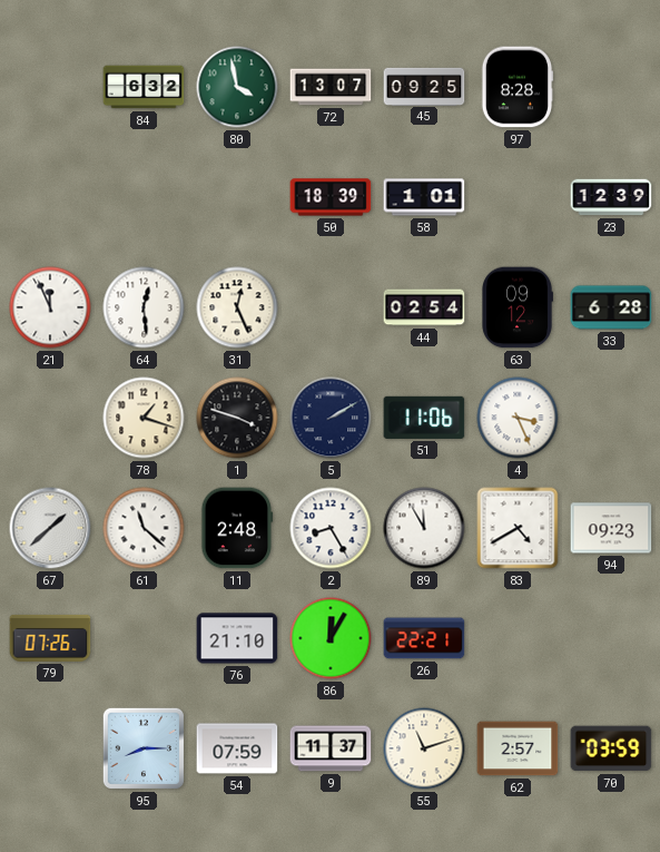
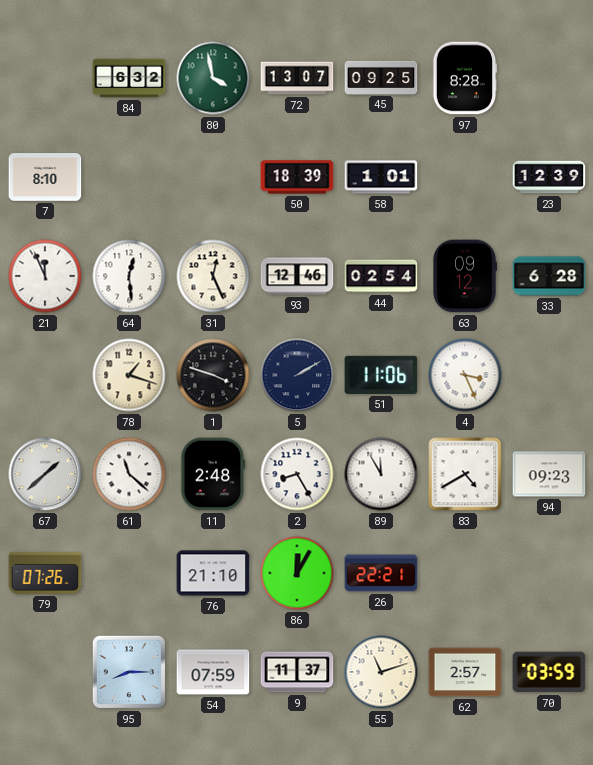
7: none -> 8:10
93: none -> 12:46
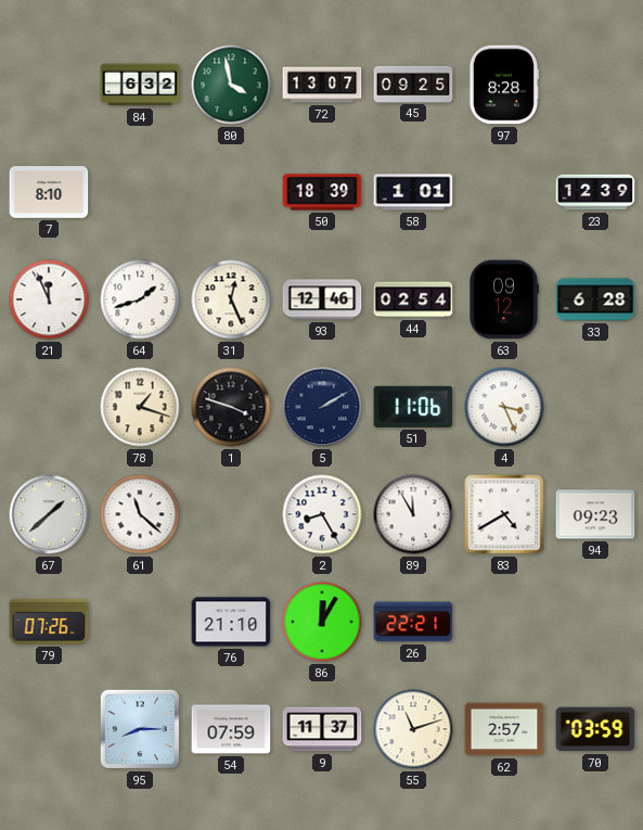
64: 12:29 -> 1:42
11: 2:48 -> none
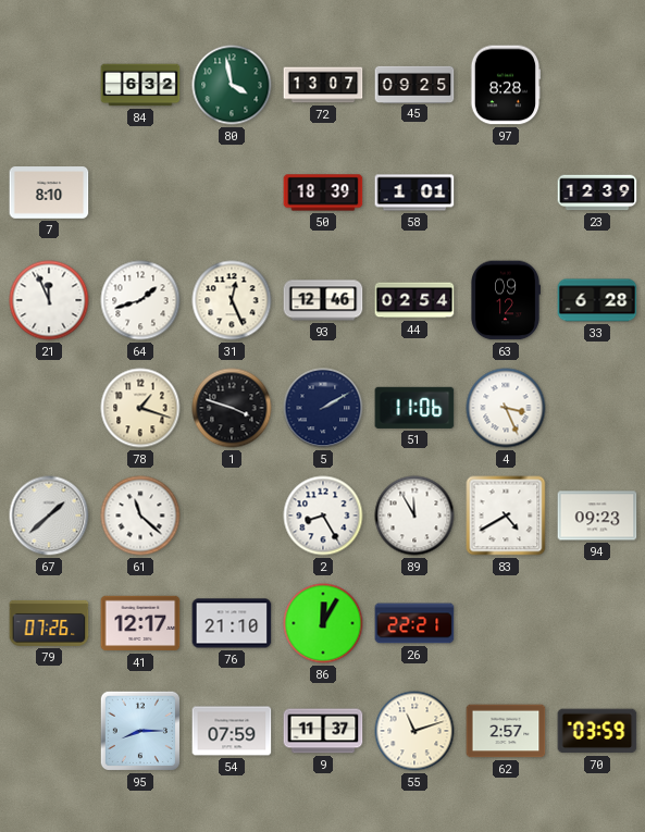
41: none -> 12:17
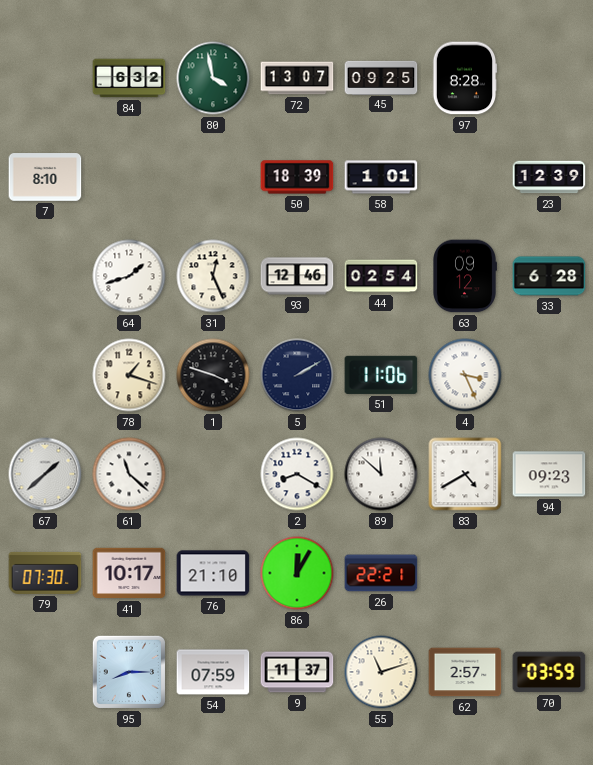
21: 11:56 -> none
2: 8:25 -> 8:20
89: 11:55 -> 11:52
79: 07:26 -> 07:30
41: 12:17 -> 10:17
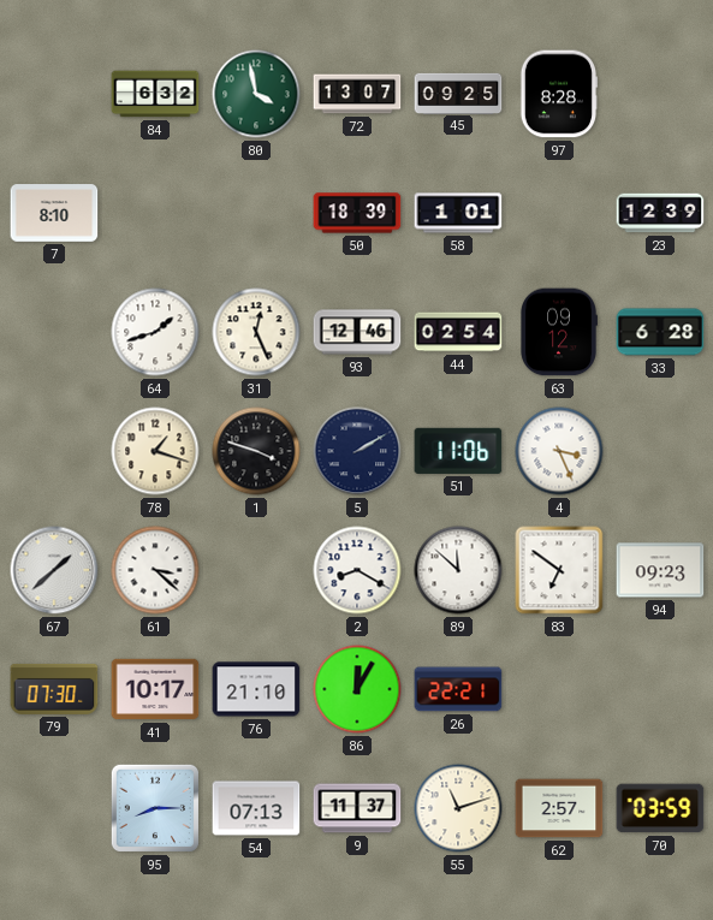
61: 11:22 -> 3:22
83: 4:40 -> 6:51
54: 07:59 -> 07:13
